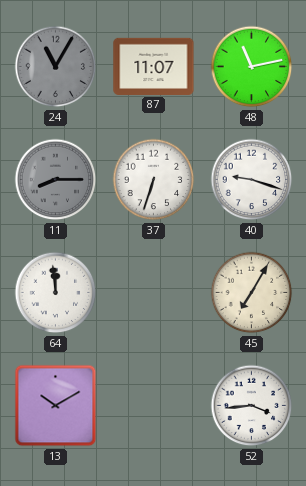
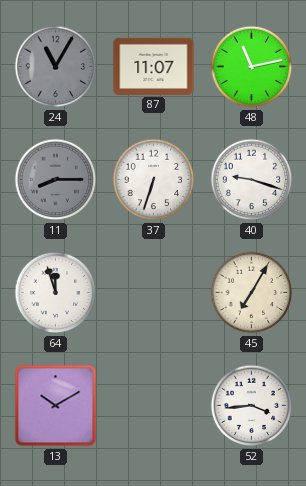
64: 11:59 -> 11:57
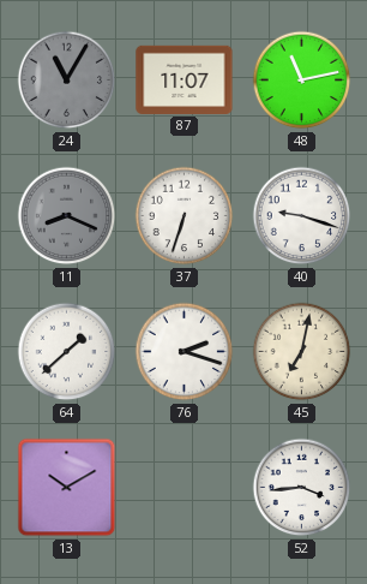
11: 8:15 -> 8:19
64: 11:57 -> 1:38
76: none -> 2:18
45: 7:05 -> 7:02
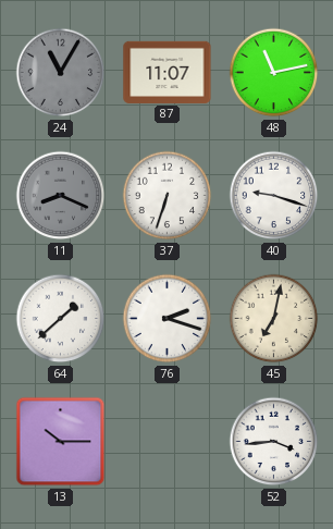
13: 10:10 -> 10:15
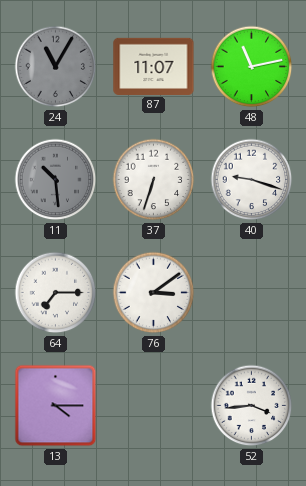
11: 8:19 -> 10:29
64: 1:38 -> 7:15
76: 2:18 -> 3:09
45: 7:02 -> none
13: 10:15 -> 4:15
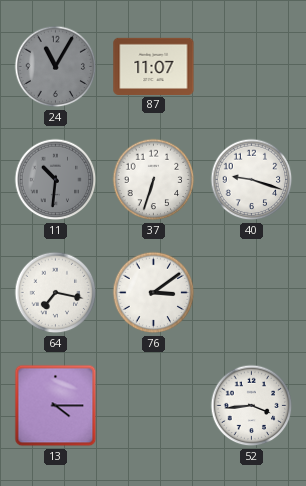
48: 11:13 -> none
11: 10:29 -> 10:31
64: 7:15 -> 7:17
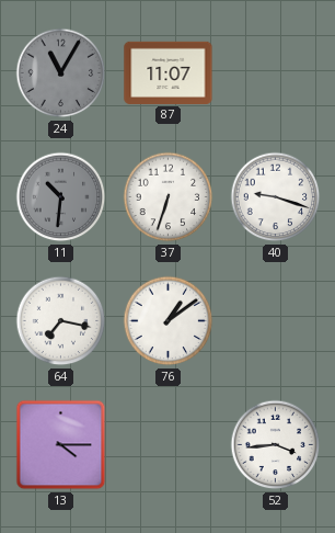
76: 3:09 -> 1:09
